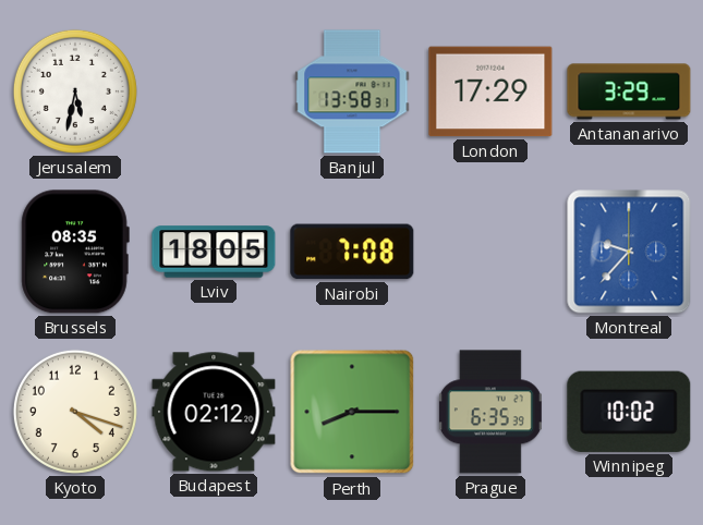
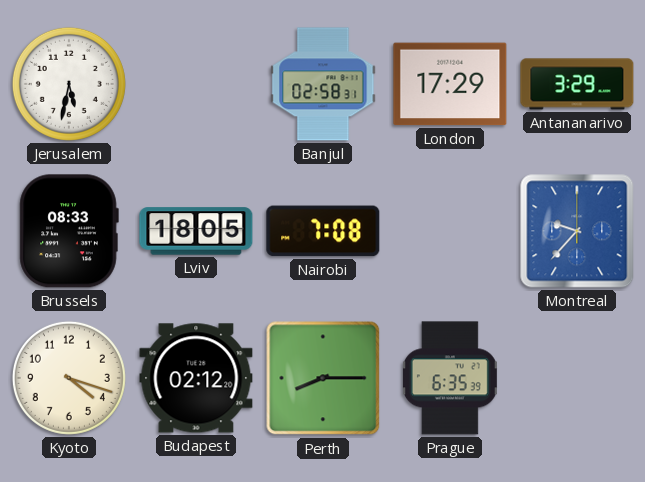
Banjul: 13:58 -> 02:58
Brussels: 08:35 -> 08:33
Winnipeg: 10:02 -> none
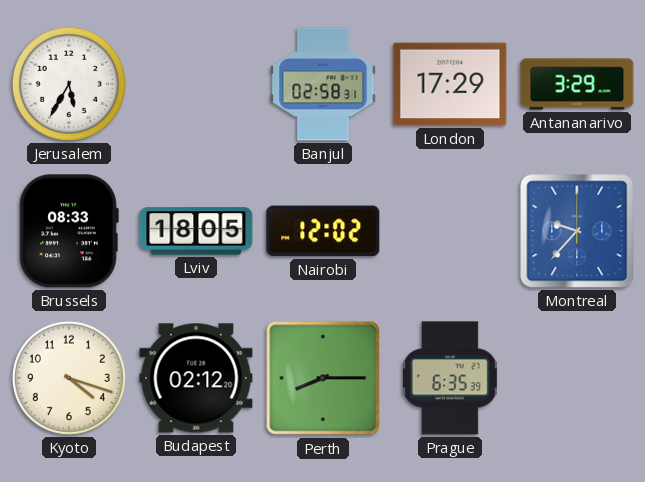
Jerusalem: 5:32 -> 5:35
Nairobi: 7:08 -> 12:02
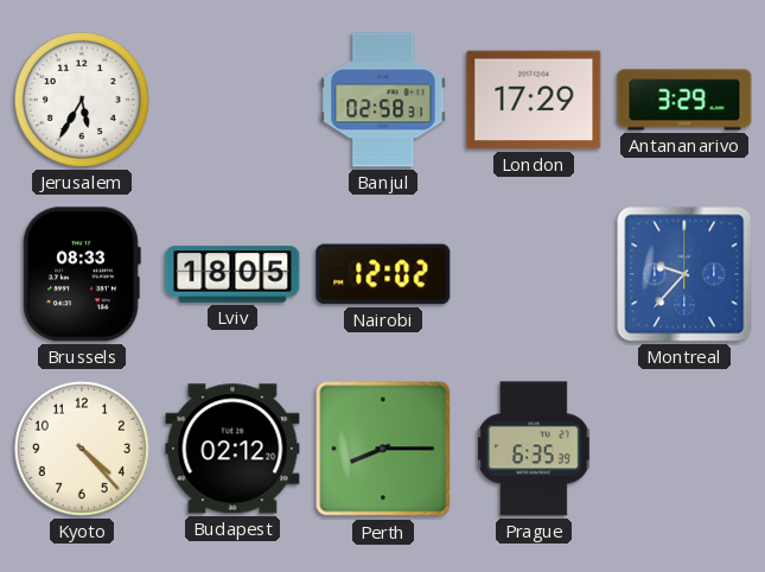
Kyoto: 4:18 -> 4:23
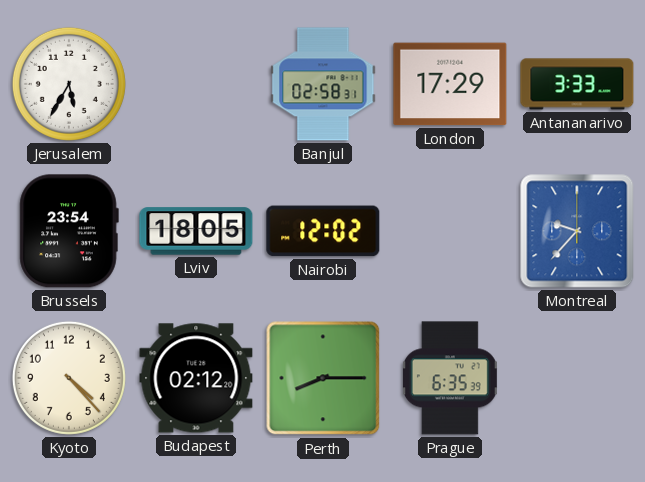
Antananarivo: 3:29 -> 3:33
Brussels: 08:33 -> 23:54
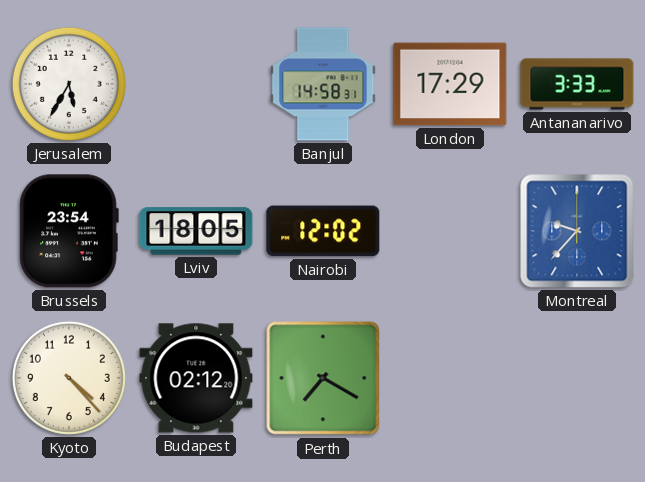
Banjul: 02:58 -> 14:58
Perth: 8:15 -> 7:20
Prague: 6:35 -> none
